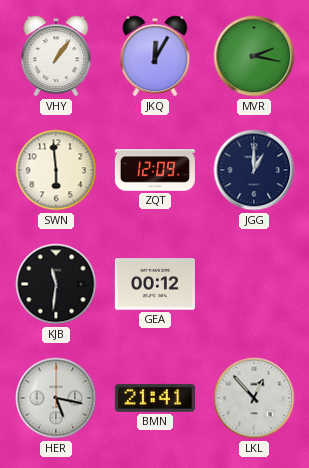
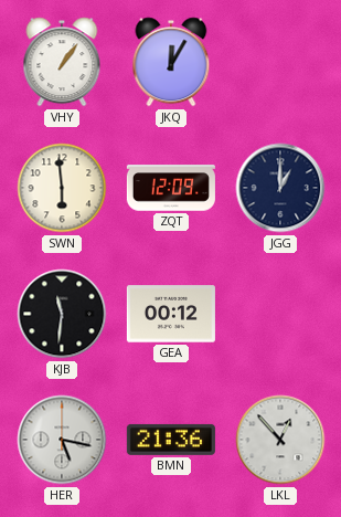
MVR: 2:17 -> none
BMN: 21:41 -> 21:36
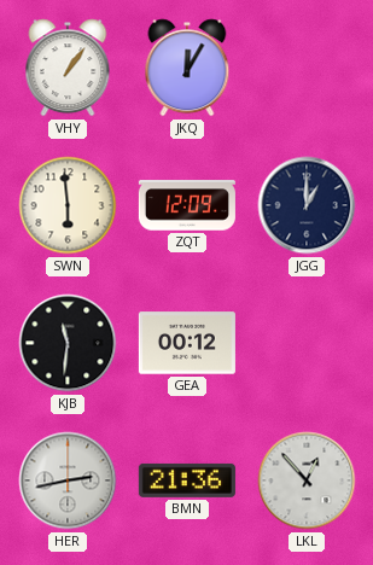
HER: 5:17 -> 2:43
